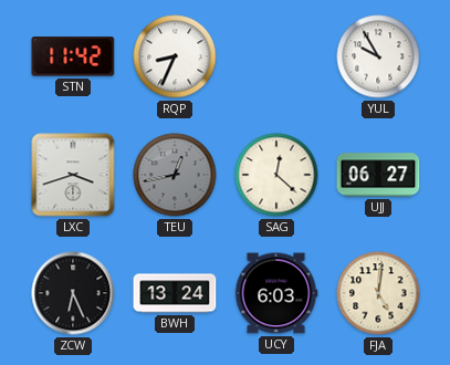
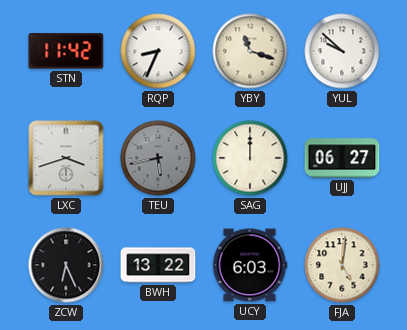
YBY: none -> 11:18
YUL: 9:55 -> 9:52
TEU: 12:43 -> 5:43
SAG: 12:22 -> 12:00
BWH: 13:24 -> 13:22
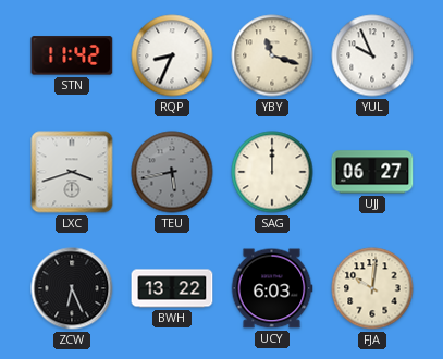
YUL: 9:52 -> 9:56
FJA: 5:01 -> 10:01
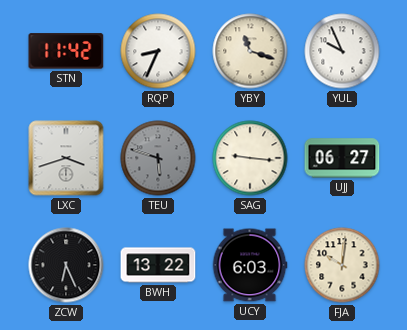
TEU: 5:43 -> 5:48
SAG: 12:00 -> 9:16
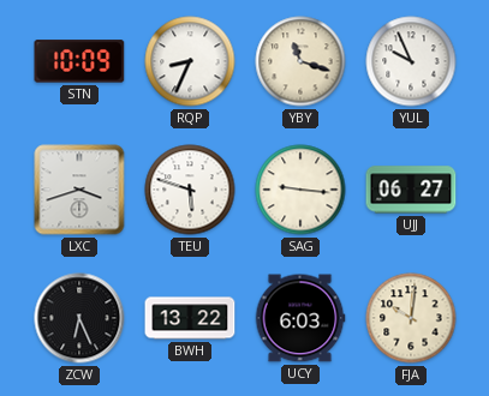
STN: 11:42 -> 10:09
TEU dial: grey -> white
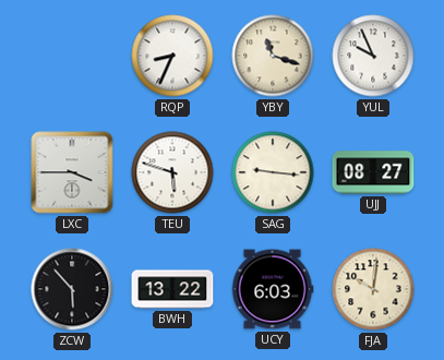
STN: 10:09 -> none
LXC: 3:42 -> 3:45
UJJ: 06:27 -> 08:27
ZCW: 6:26 -> 5:53
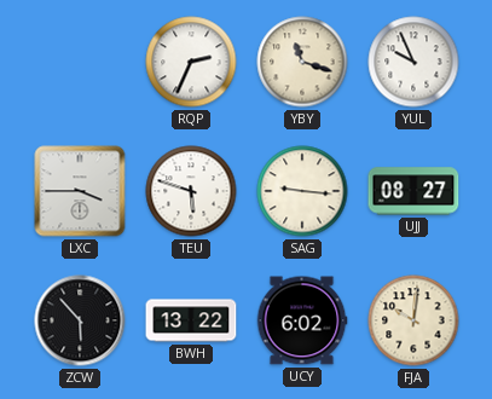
RQP: 8:34 -> 2:34
UCY: 6:03 -> 6:02
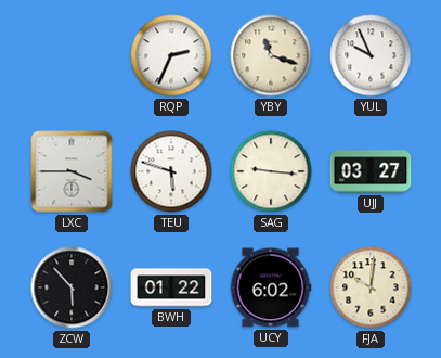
UJJ: 08:27 -> 03:27
BWH: 13:22 -> 01:22
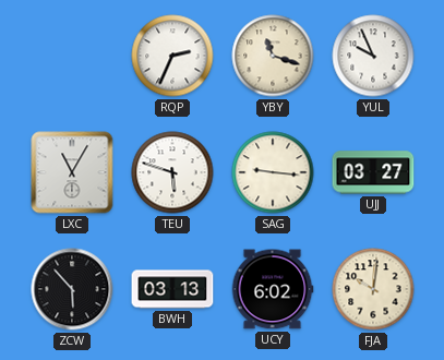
LXC: 3:45 -> 11:05
BWH: 01:22 -> 03:13
